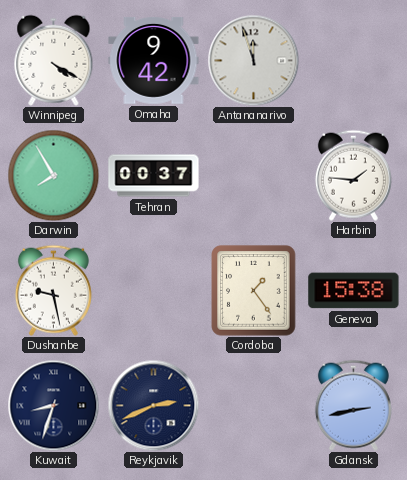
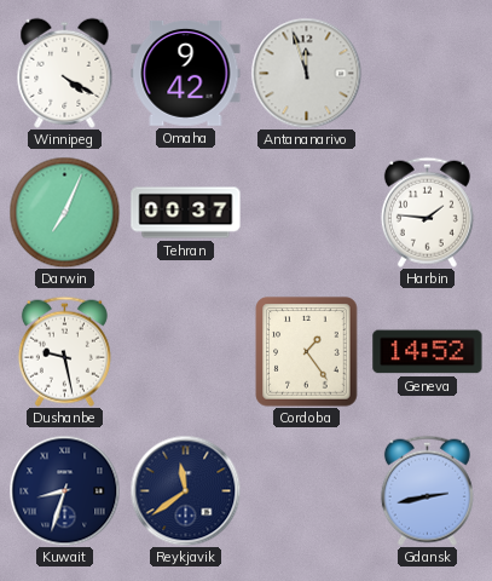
Darwin: 7:55 -> 7:04
Geneva: 15:38 -> 14:52
Reykjavik: 2:41 -> 11:39
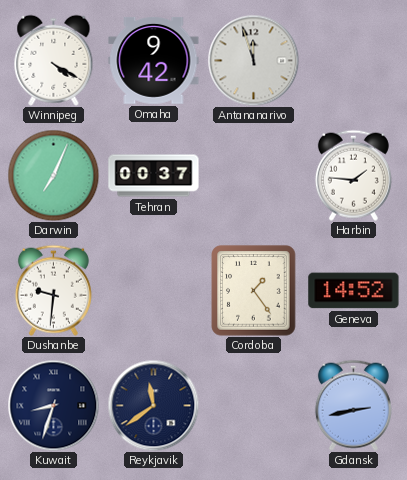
Dushanbe: 9:28 -> 9:31
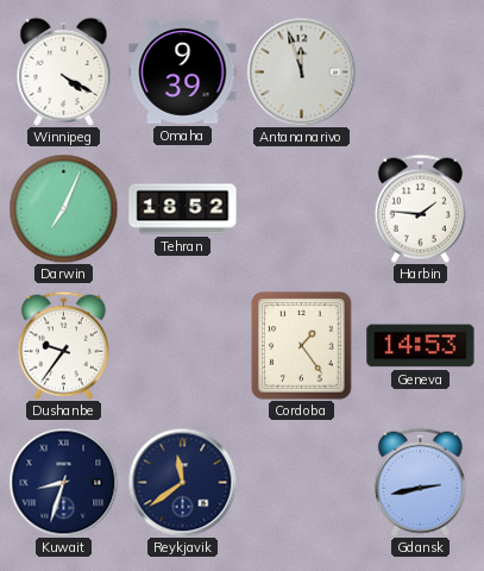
Omaha: 9:42 -> 9:39
Tehran: 00:37 -> 18:52
Dushanbe: 9:31 -> 9:36
Geneva: 14:52 -> 14:53
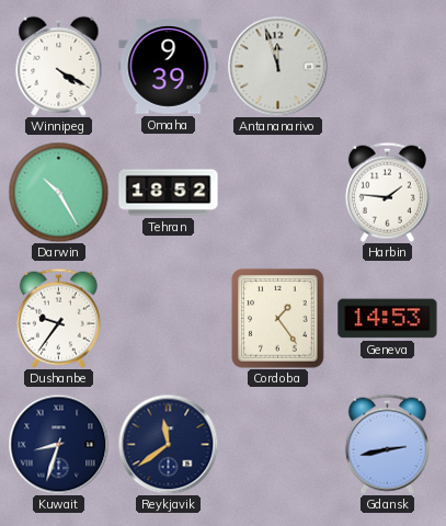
Darwin: 7:04 -> 10:25
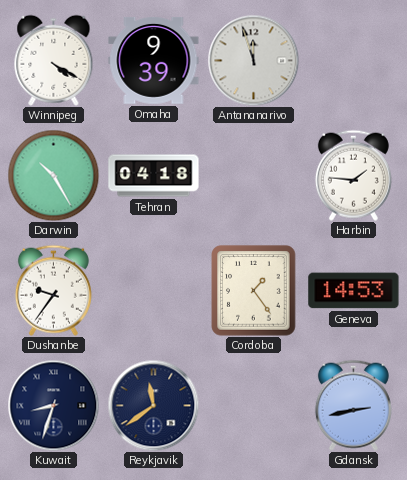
Tehran: 18:52 -> 04:18
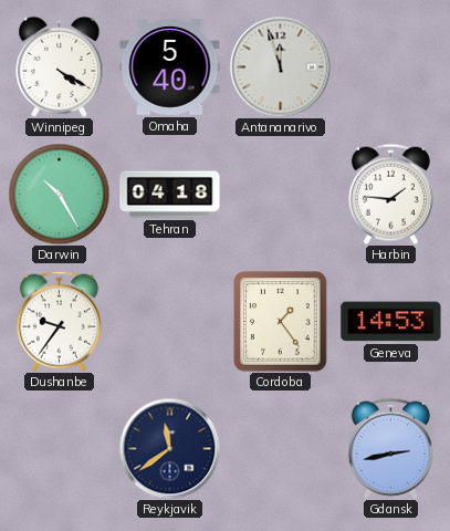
Omaha: 9:39 -> 5:40
Kuwait: 8:33 -> none
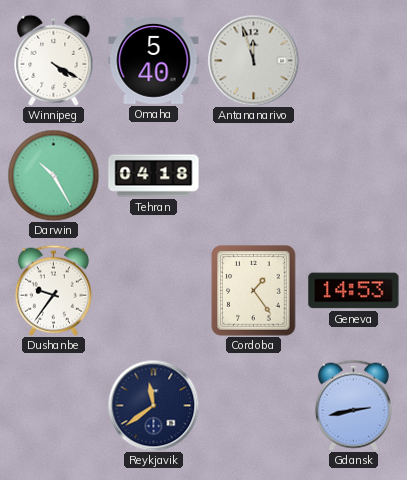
Harbin: 1:46 -> none
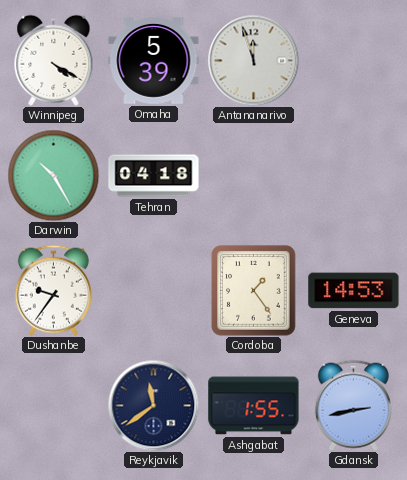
Omaha: 5:40 -> 5:39
Ashgabat: none -> 1:55
